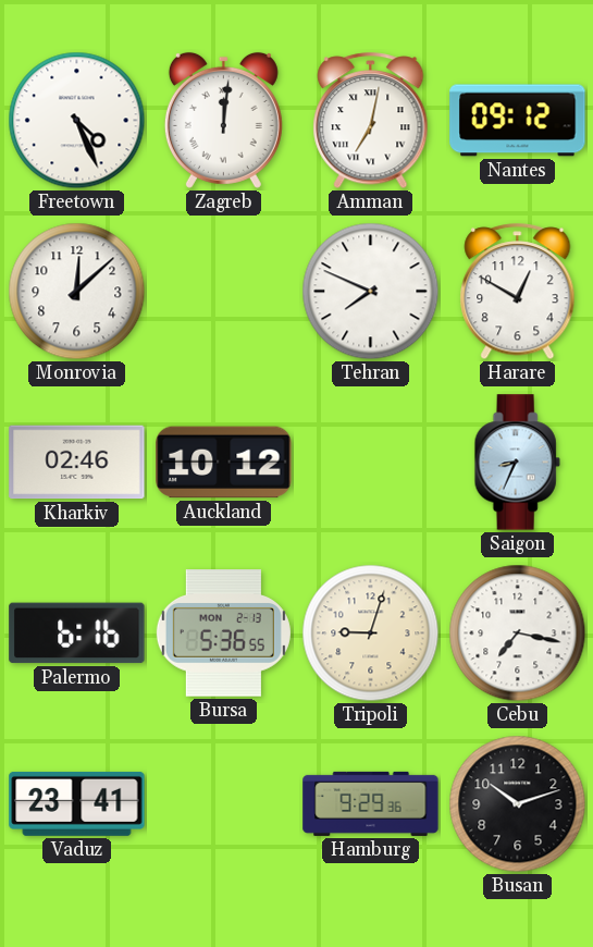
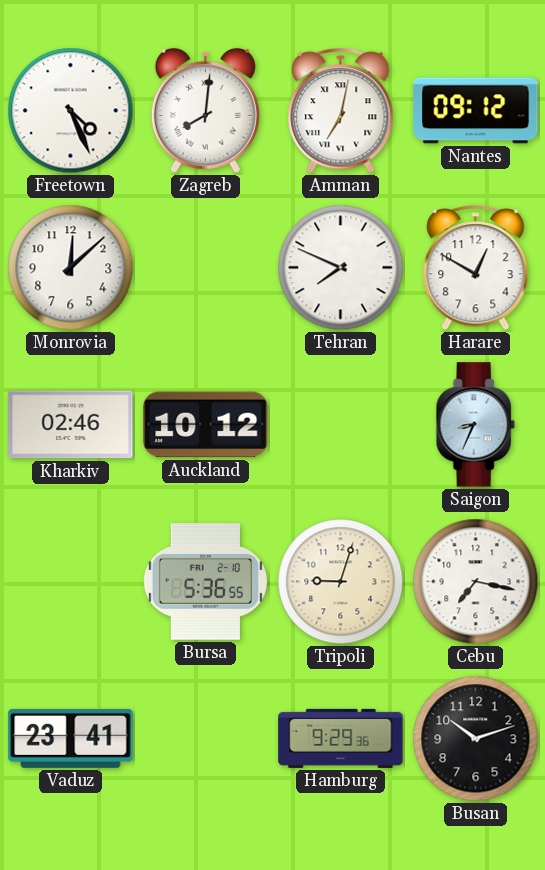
Zagreb: 12:01 -> 8:01
Palermo: 6:16 -> none
Bursa date: MON 2-13 -> FRI 2-10
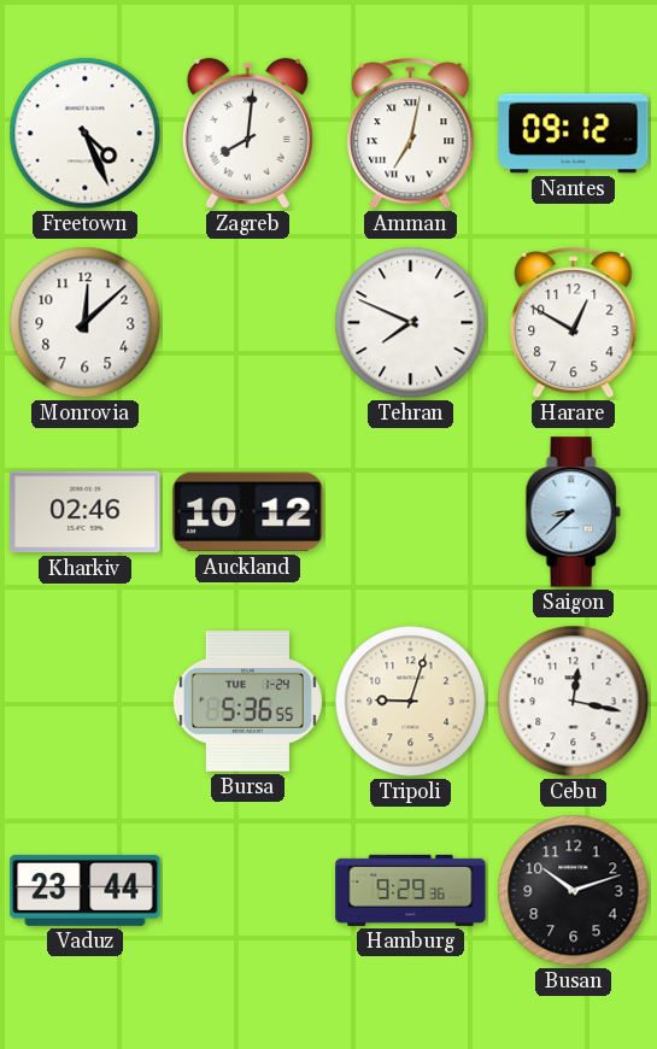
Saigon: 8:34 -> 8:38
Bursa date: FRI 2-10 -> TUE 1-24
Cebu: 7:17 -> 12:17
Vaduz: 23:41 -> 23:44
